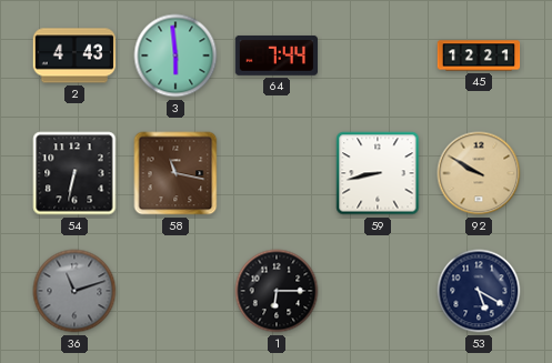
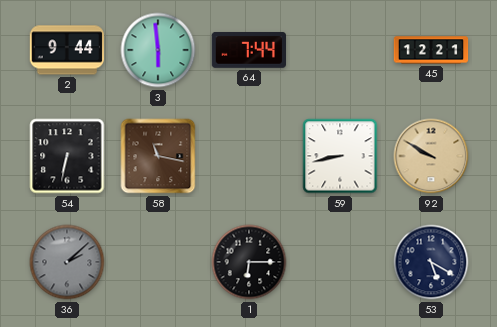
2: 4:43 -> 9:44
36: 11:12 -> 2:08
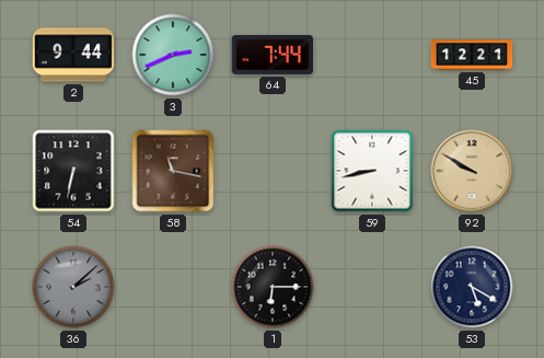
3: 5:59 -> 2:41
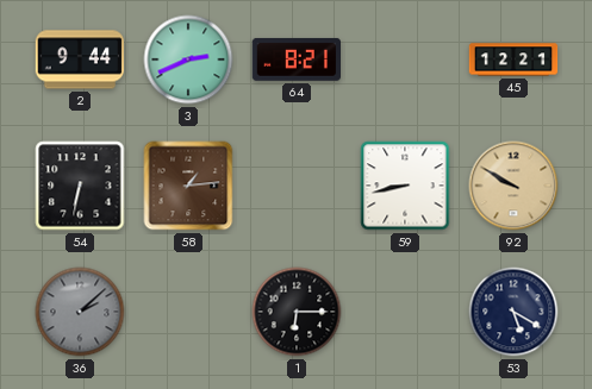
64: 7:44 -> 8:21
58: 11:17 -> 1:14
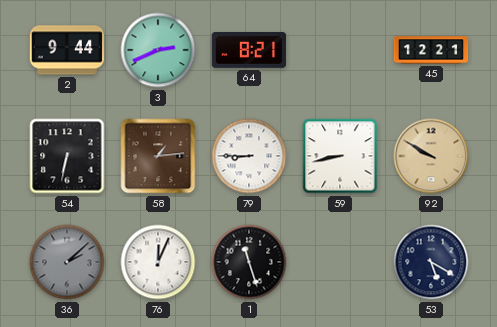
79: none -> 8:45
76: none -> 12:04
1: 6:15 -> 11:27
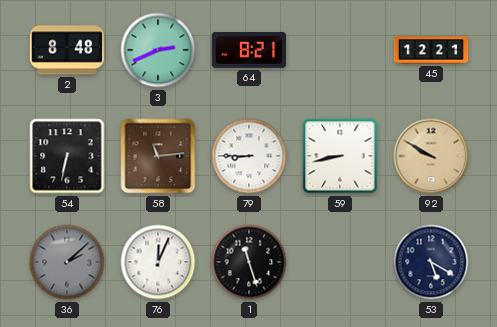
2: 9:44 -> 8:48
58: 1:14 -> 11:14
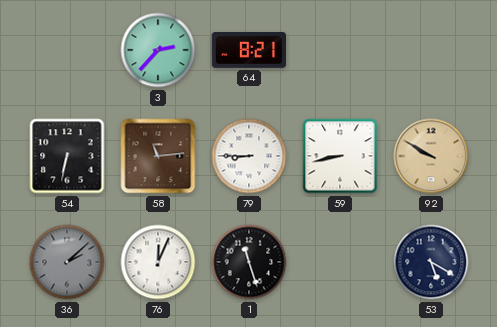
2: 8:48 -> none
3: 2:41 -> 2:37
45: 12:21 -> none
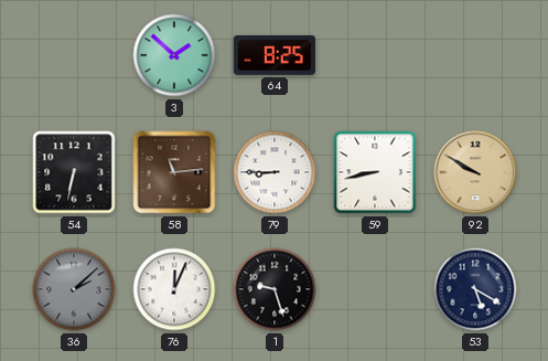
3: 2:37 -> 1:52
64: 8:21 -> 8:25
1: 11:27 -> 9:27
